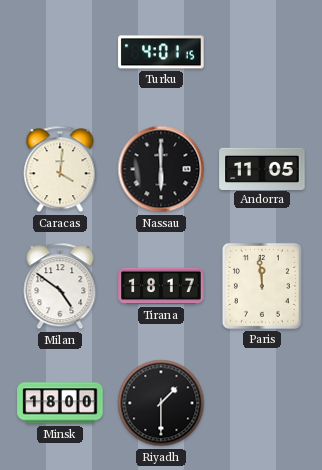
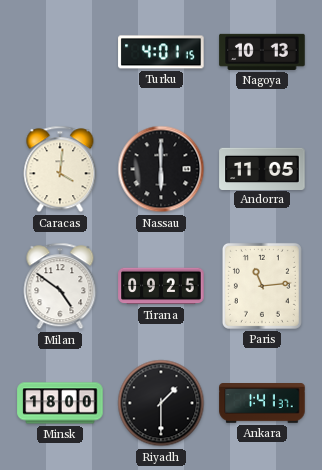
Nagoya: none -> 10:13
Tirana: 18:17 -> 09:25
Paris: 11:59 -> 11:14
Ankara: none -> 1:41
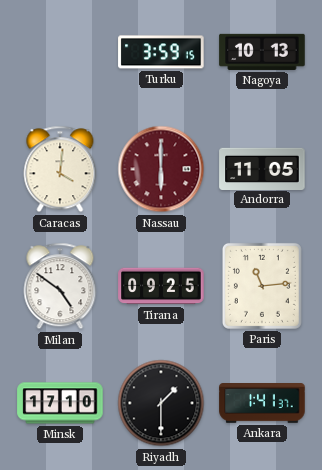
Turku: 4:01 -> 3:59
Nassau dial: black -> burgundy
Minsk: 18:00 -> 17:10
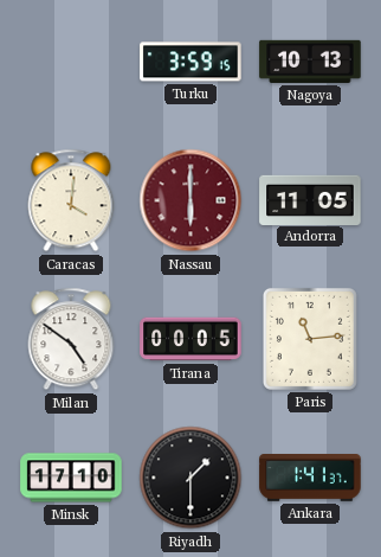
Tirana: 09:25 -> 00:05
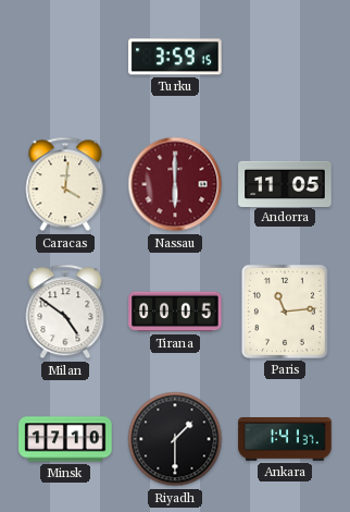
Nagoya: 10:13 -> none
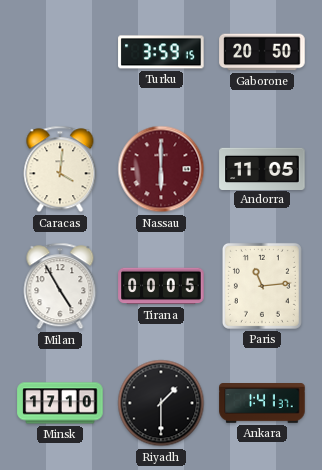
Gaborone: none -> 20:50
Milan: 4:51 -> 4:55
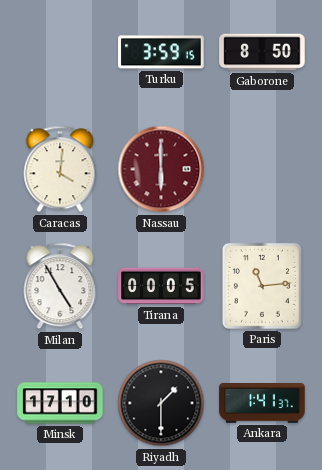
Gaborone: 20:50 -> 8:50
Andorra: 11:05 -> none
